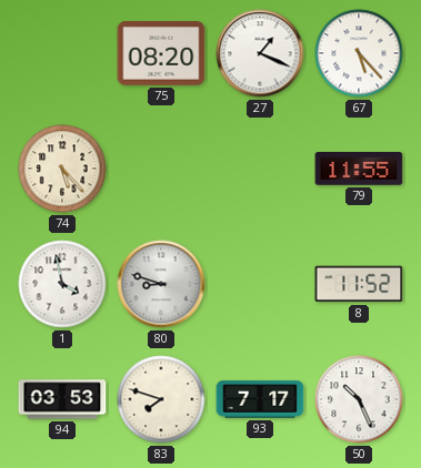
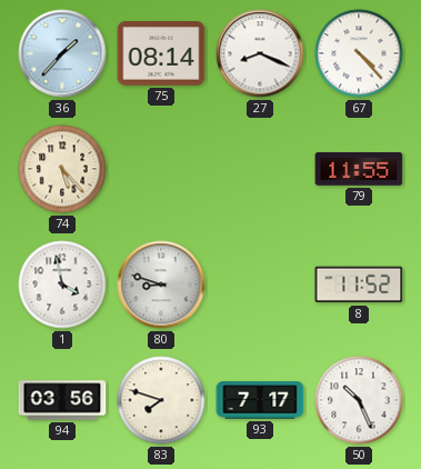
36: none -> 1:37
75: 08:20 -> 08:14
27: 1:19 -> 8:19
67: 5:23 -> 4:23
94: 03:53 -> 03:56
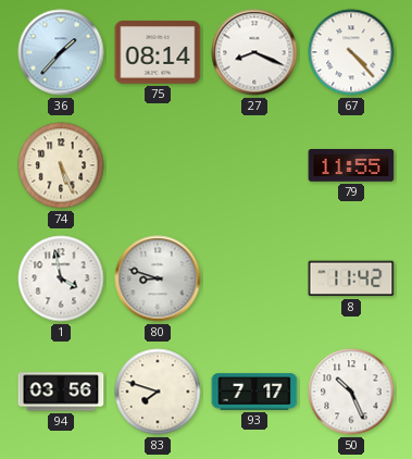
74: 5:23 -> 5:26
8: 11:52 -> 11:42
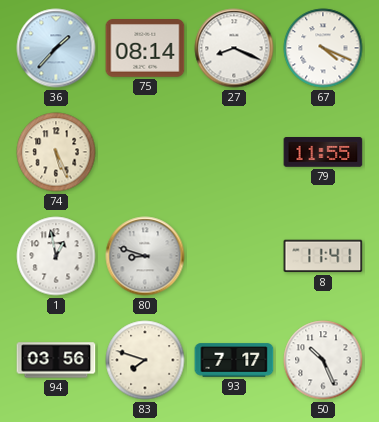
67: 4:23 -> 4:19
1: 3:58 -> 12:58
8: 11:42 -> 11:41
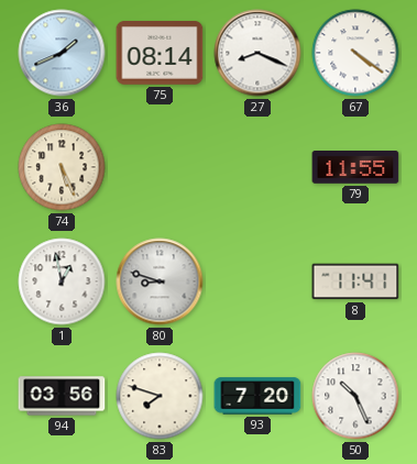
36: 1:37 -> 1:41
67: 4:19 -> 4:21
93: 7:17 -> 7:20
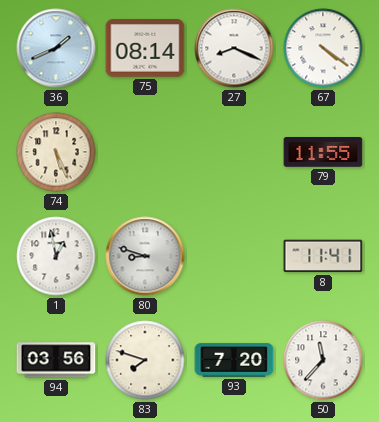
50: 10:26 -> 11:37
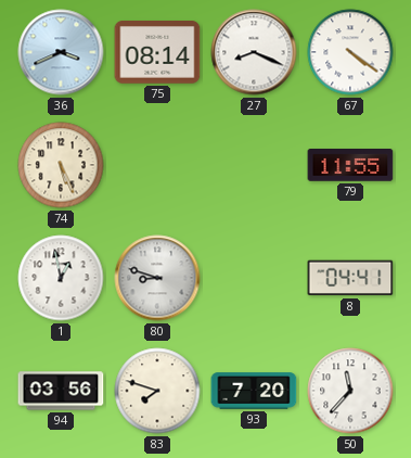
36: 1:41 -> 3:41
8: 11:41 -> 04:41
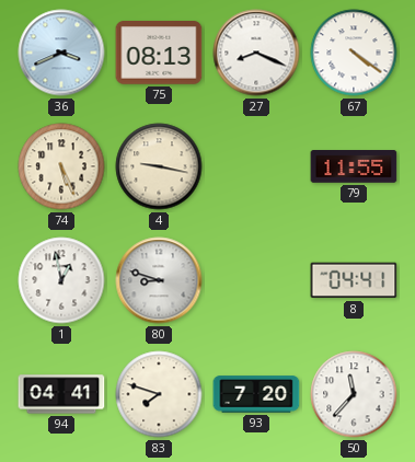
75: 08:14 -> 08:13
4: none -> 9:17
94: 03:56 -> 04:41
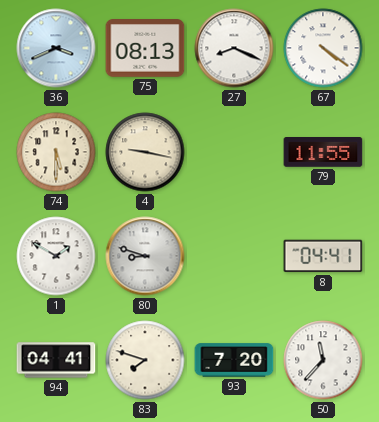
74: 5:26 -> 5:30
1: 12:58 -> 1:50
